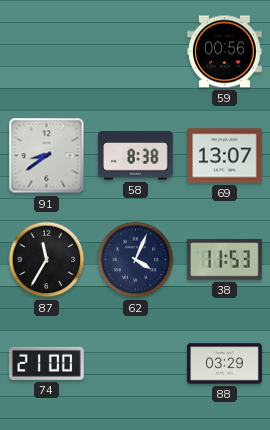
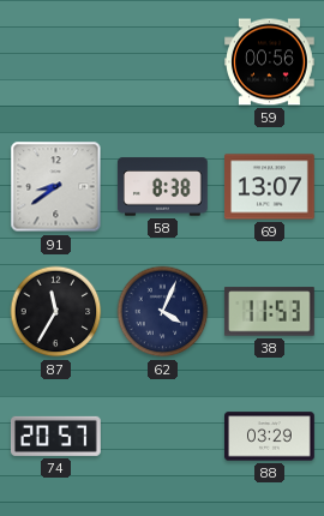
74: 21:00 -> 20:57
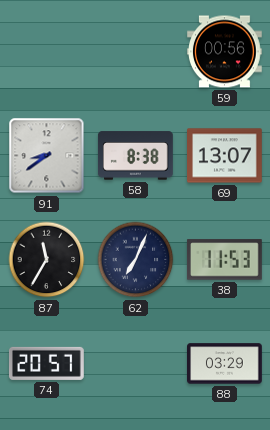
62: 4:04 -> 7:04
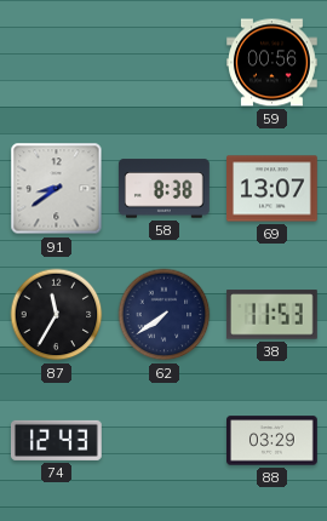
62: 7:04 -> 7:39
74: 20:57 -> 12:43
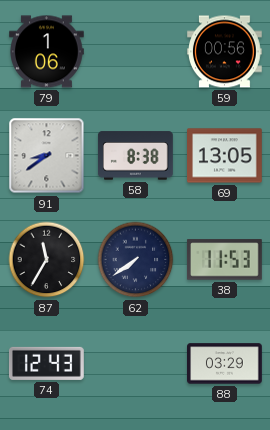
79: none -> 1:06
69: 13:07 -> 13:05
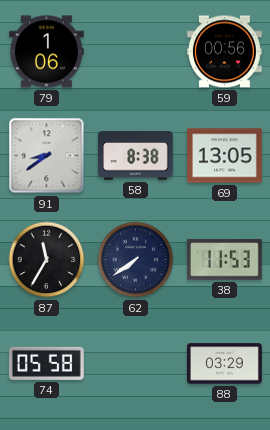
74: 12:43 -> 05:58
